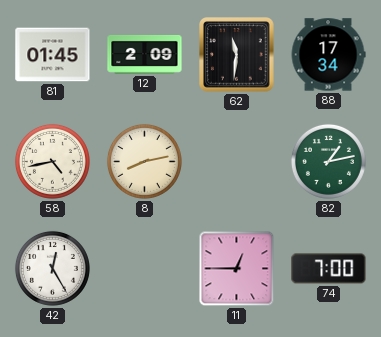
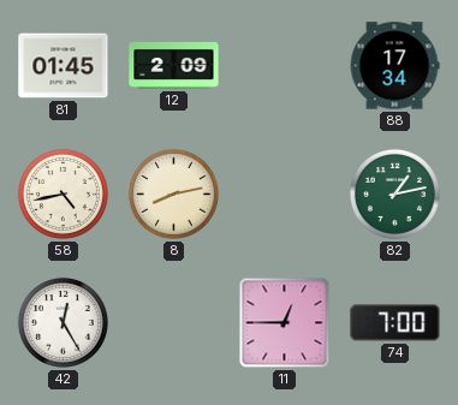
62: 11:31 -> none
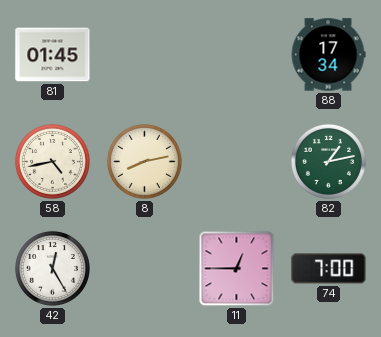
12: 2:09 -> none
